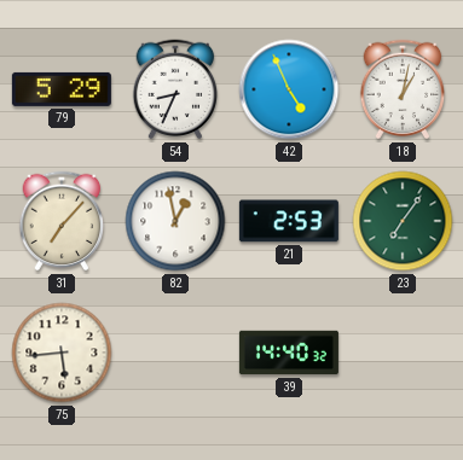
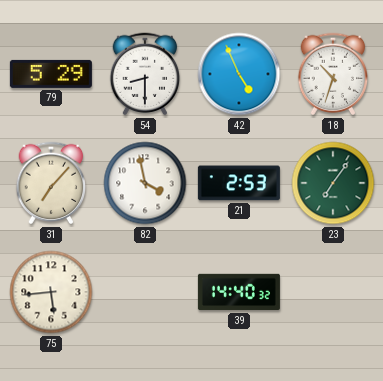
54: 8:34 -> 8:30
18: 1:02 -> 10:33
82: 12:58 -> 3:58
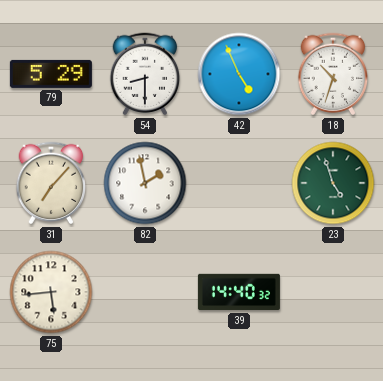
82: 3:58 -> 1:58
21: 2:53 -> none
23: 7:06 -> 4:57
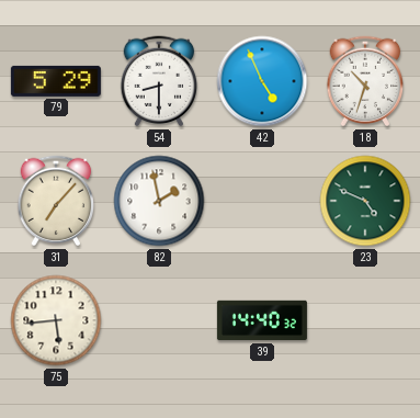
23: 4:57 -> 4:49
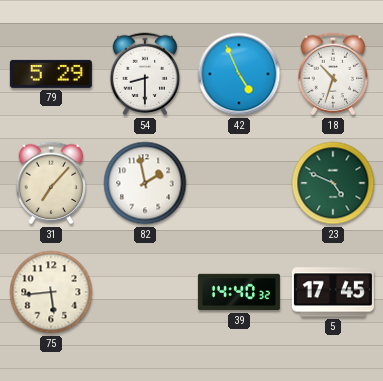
5: none -> 17:45
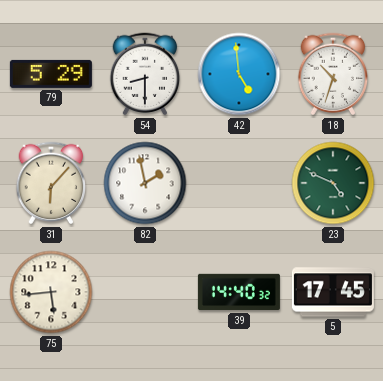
42: 4:56 -> 4:59
31: 7:07 -> 6:07
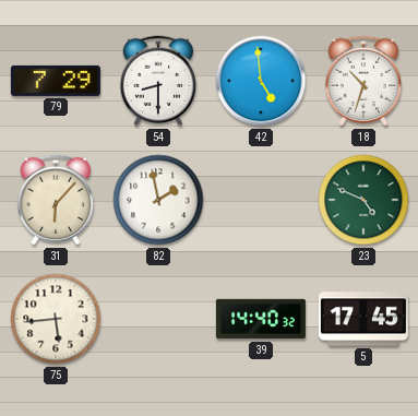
79: 5:29 -> 7:29
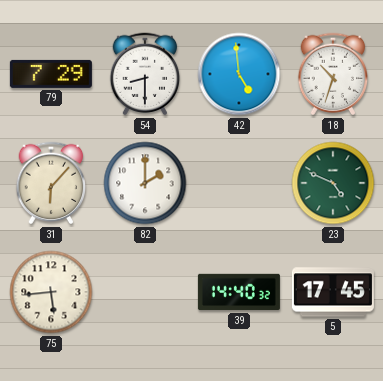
82: 1:58 -> 2:00
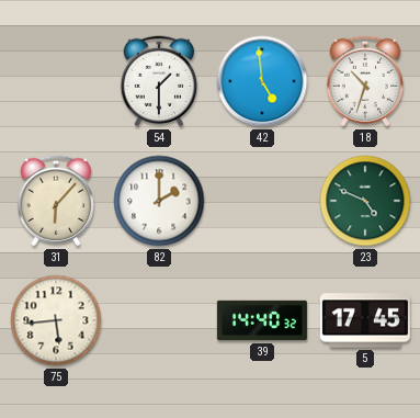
79: 7:29 -> none
54: 8:30 -> 1:30
